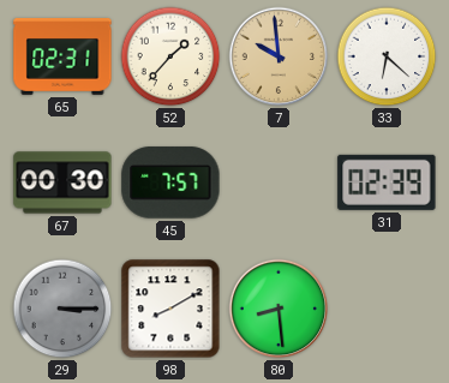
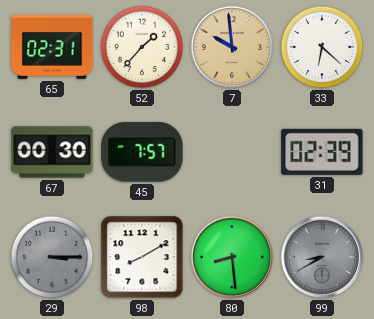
99: none -> 8:40
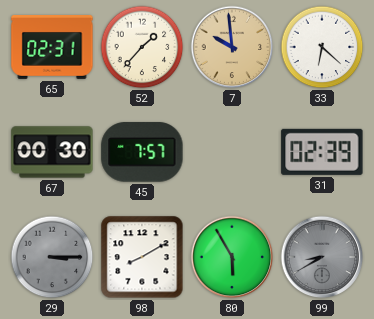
80: 8:29 -> 5:55
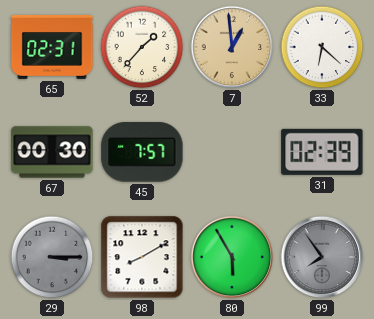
7: 9:59 -> 12:59
99: 8:40 -> 7:54
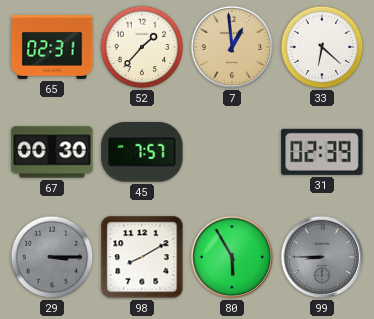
99: 7:54 -> 8:45
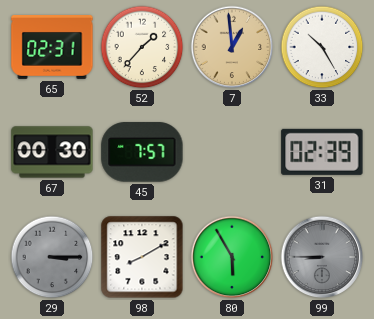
33: 6:22 -> 10:25
